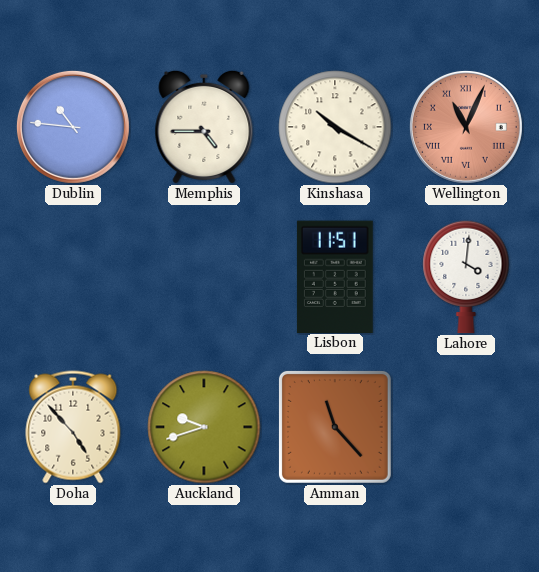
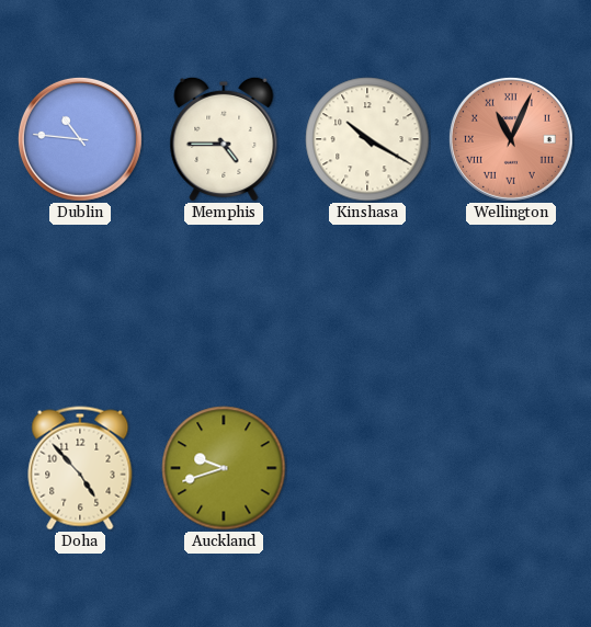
Lisbon: 11:51 -> none
Lahore: 4:01 -> none
Amman: 11:23 -> none
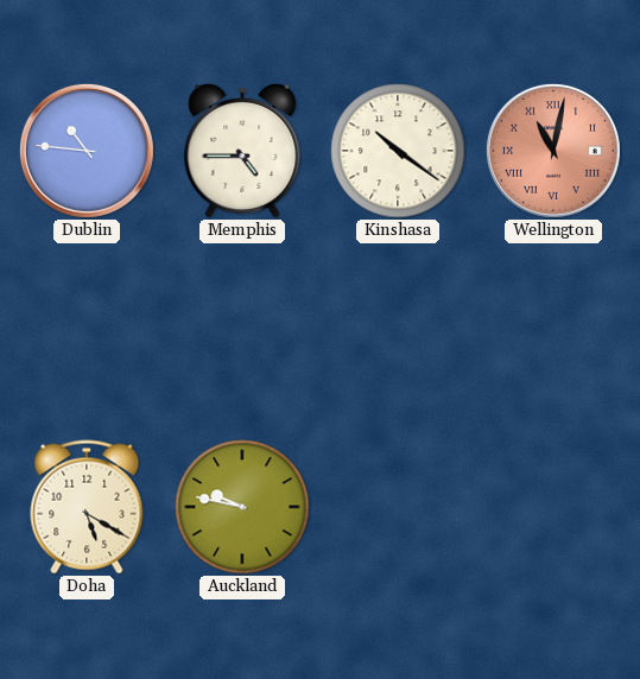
Kinshasa: 10:20 -> 10:21
Wellington: 11:04 -> 11:02
Doha: 4:53 -> 5:20
Auckland: 9:42 -> 9:47
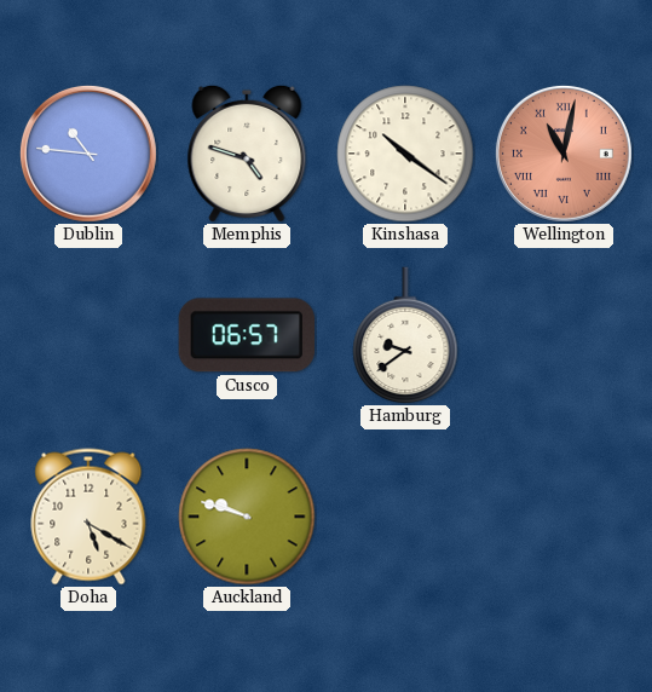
Memphis: 4:45 -> 4:48
Cusco: none -> 06:57
Hamburg: none -> 9:39
Auckland: 9:47 -> 9:48
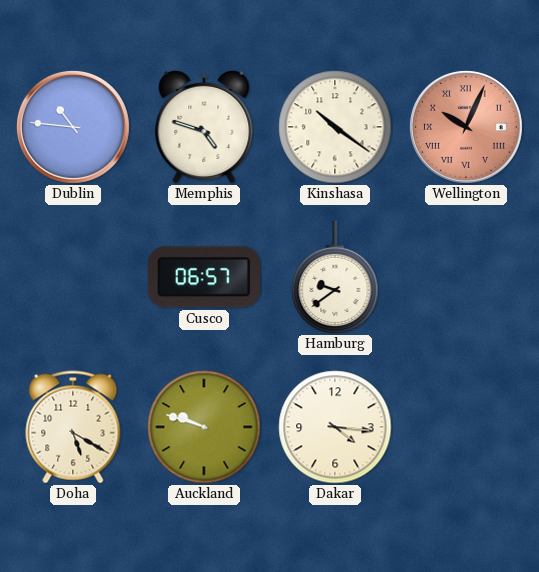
Wellington: 11:02 -> 10:04
Dakar: none -> 4:16
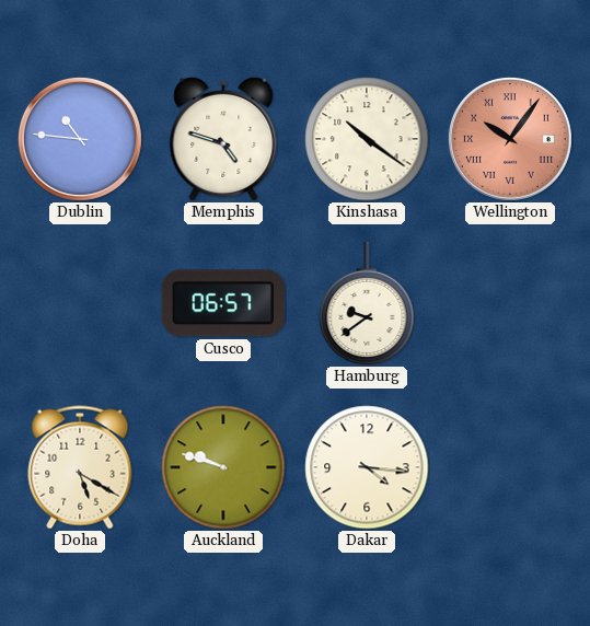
Wellington: 10:04 -> 10:06
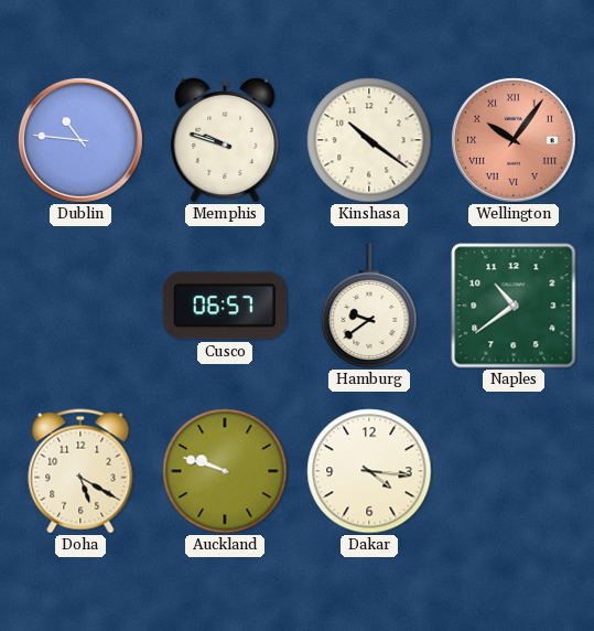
Memphis: 4:48 -> 9:48
Naples: none -> 10:39
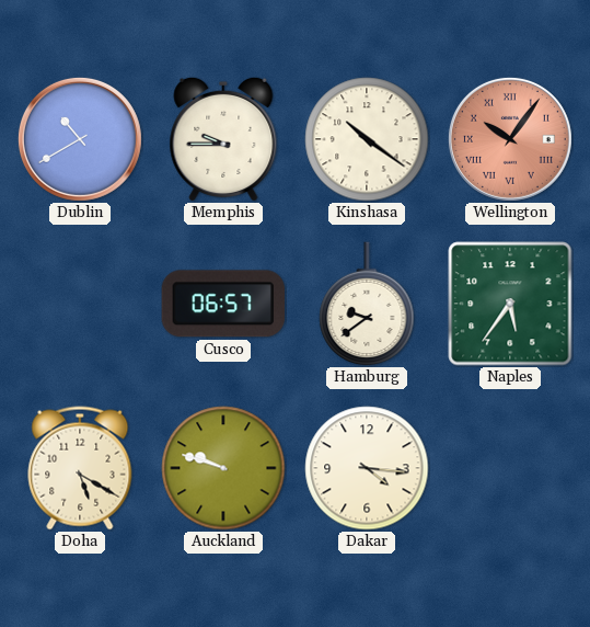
Dublin: 10:46 -> 10:40
Memphis: 9:48 -> 9:45
Naples: 10:39 -> 5:36
